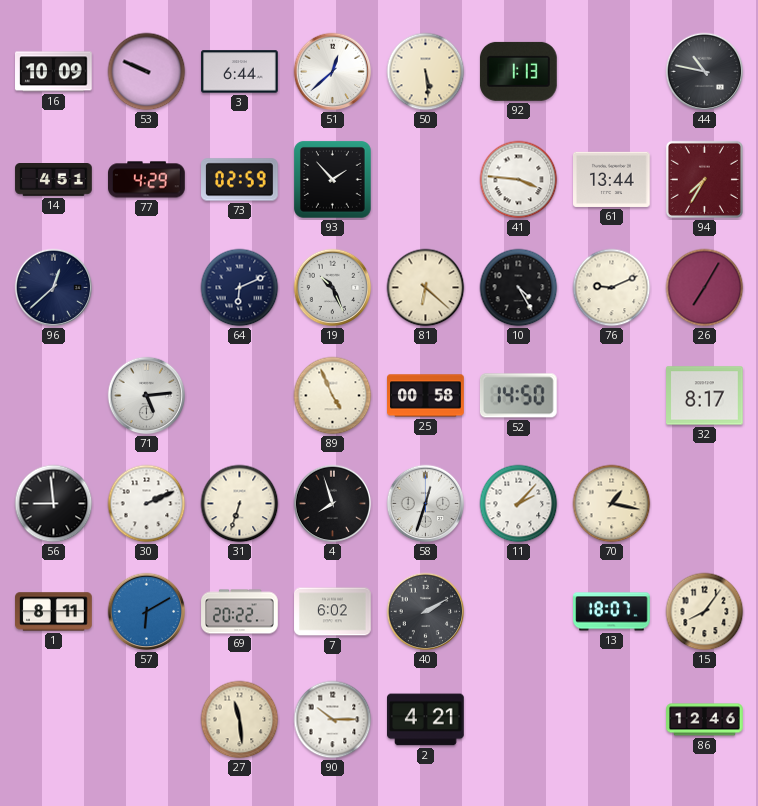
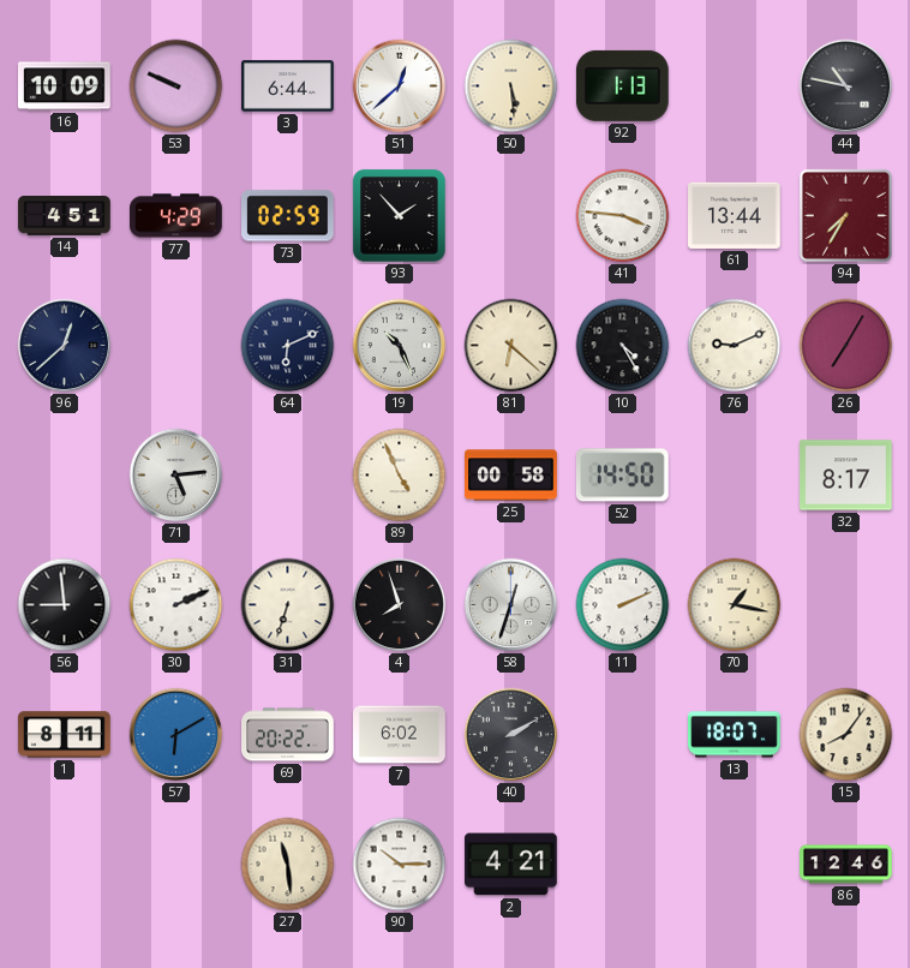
11: 2:07 -> 2:11
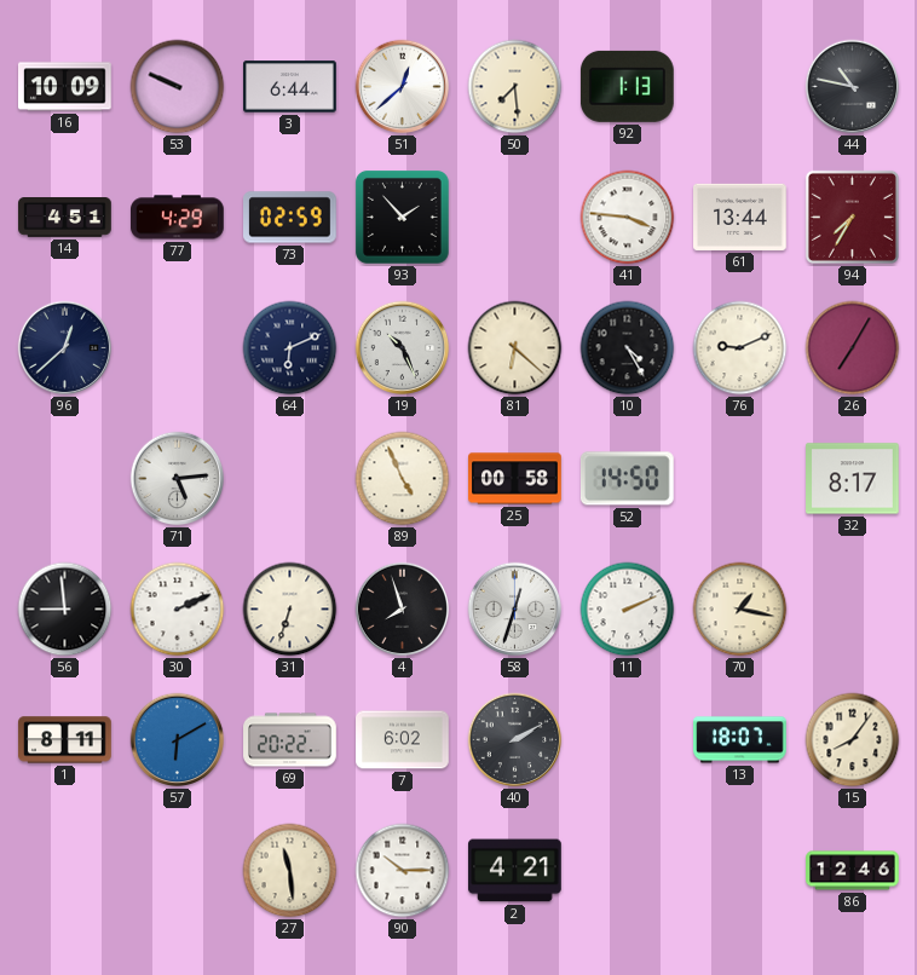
50: 5:29 -> 7:29
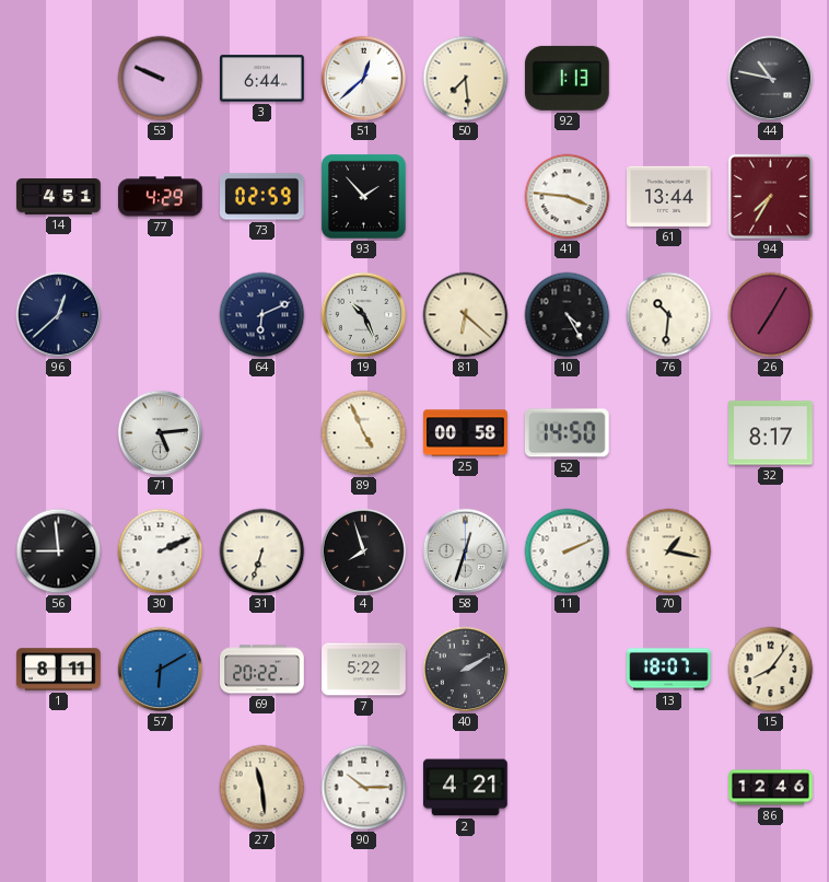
16: 10:09 -> none
76: 9:11 -> 10:31
7: 6:02 -> 5:22
